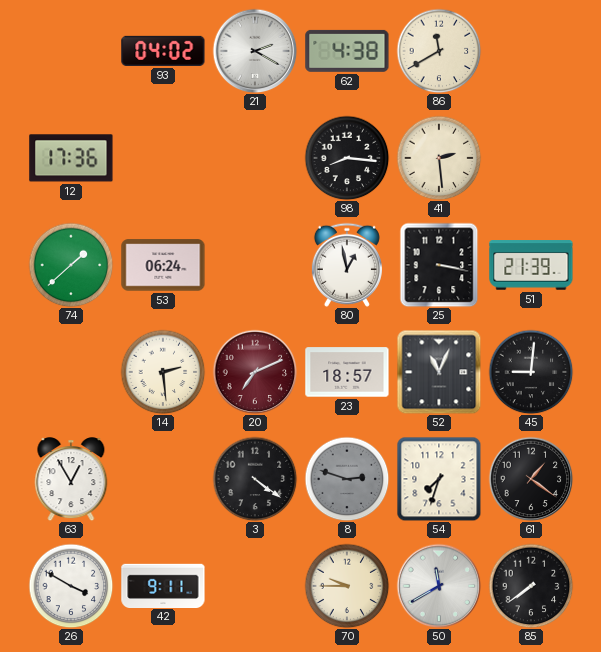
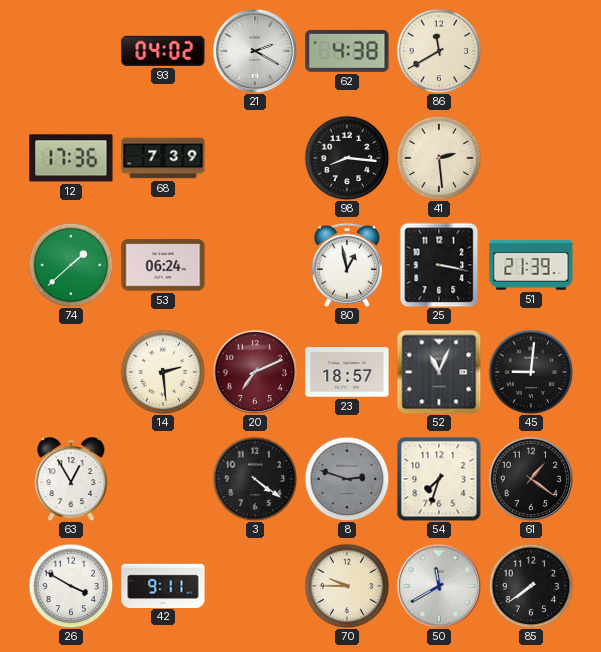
68: none -> 7:39
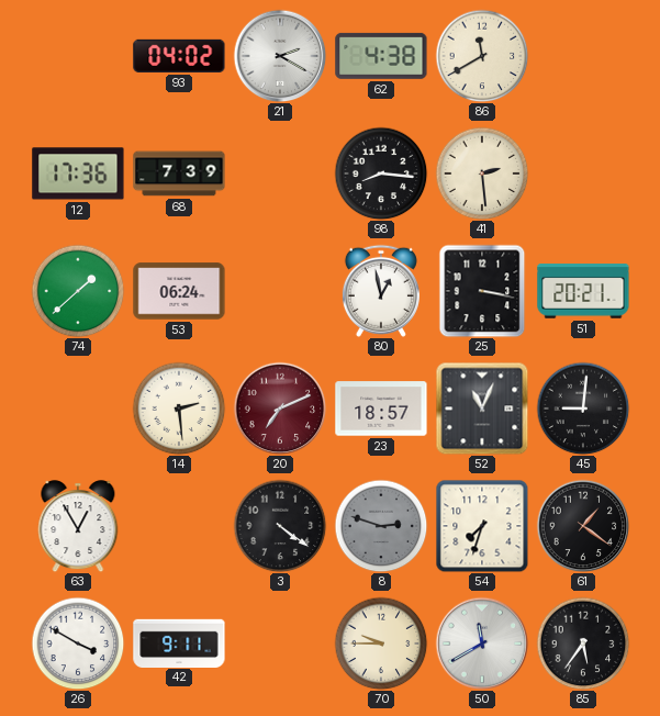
51: 21:39 -> 20:21
85: 7:39 -> 5:36
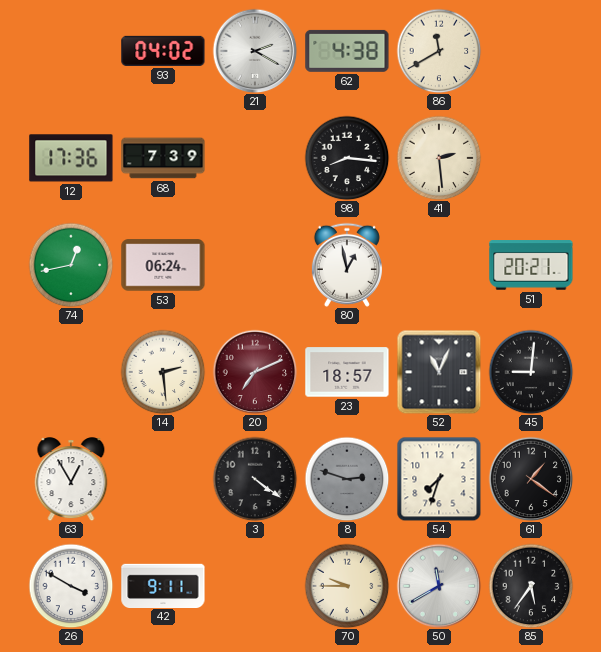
74: 1:38 -> 12:43
25: 3:17 -> none
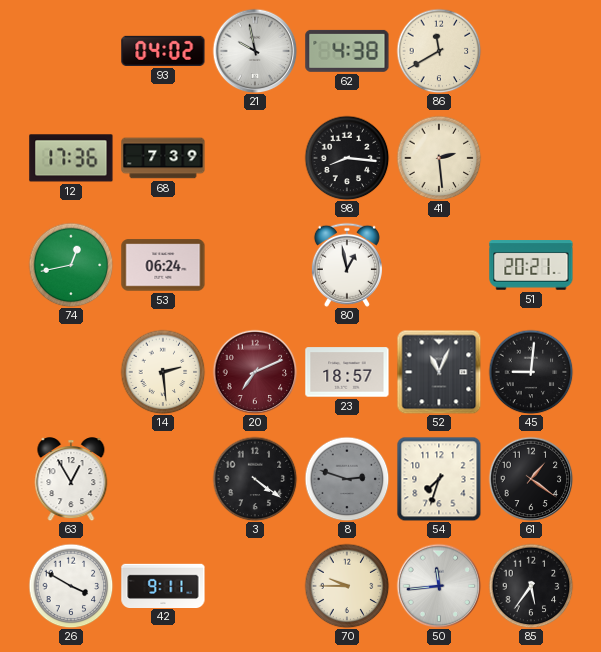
21: 2:20 -> 9:58
50: 11:40 -> 11:44
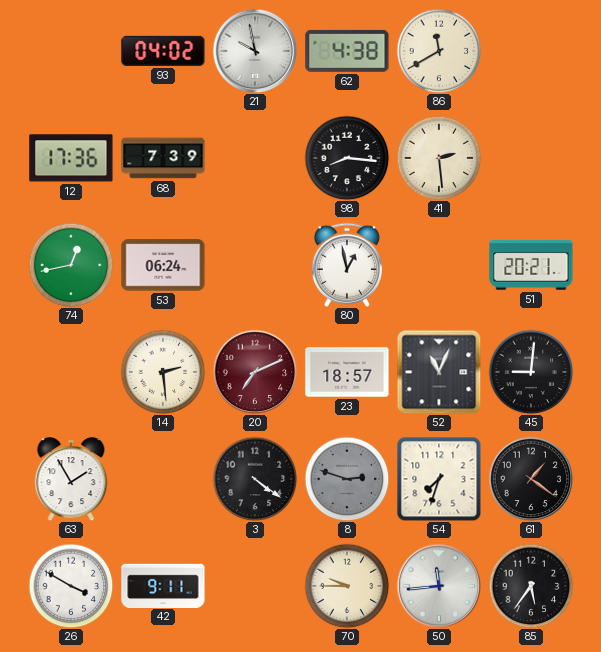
63: 12:55 -> 1:55
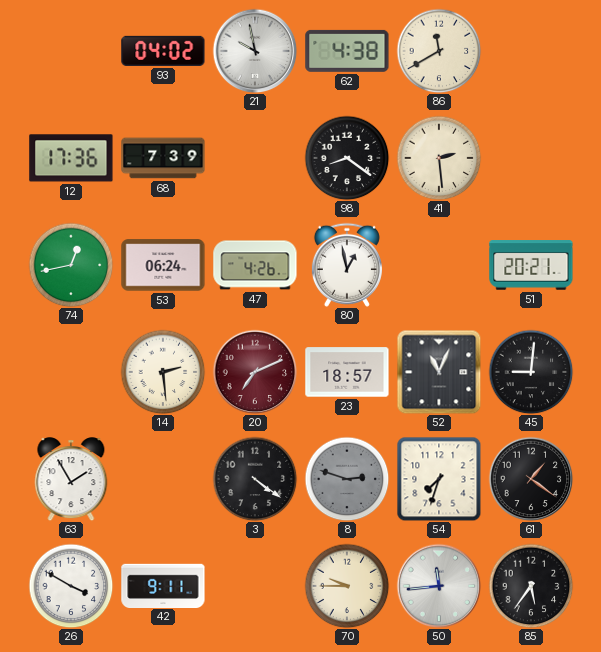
98: 8:16 -> 8:21
47: none -> 4:26
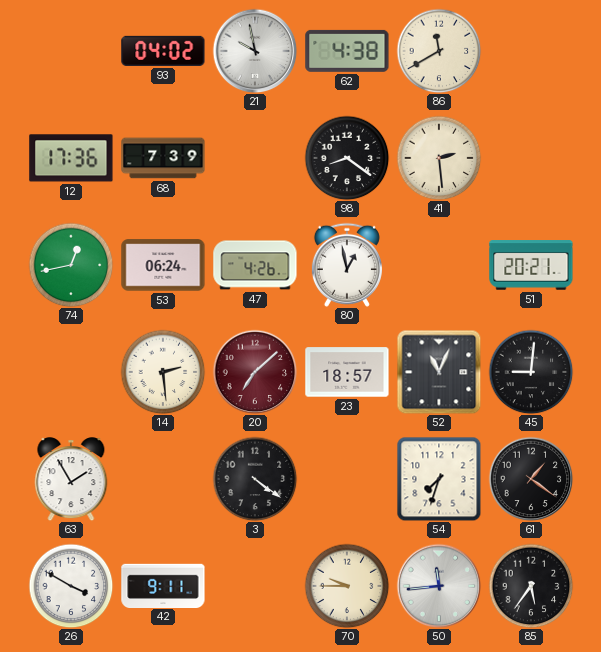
20: 7:11 -> 7:08
8: 2:48 -> none
